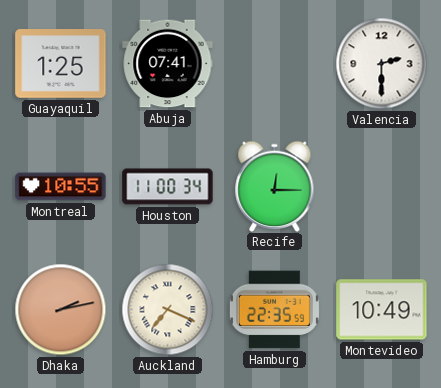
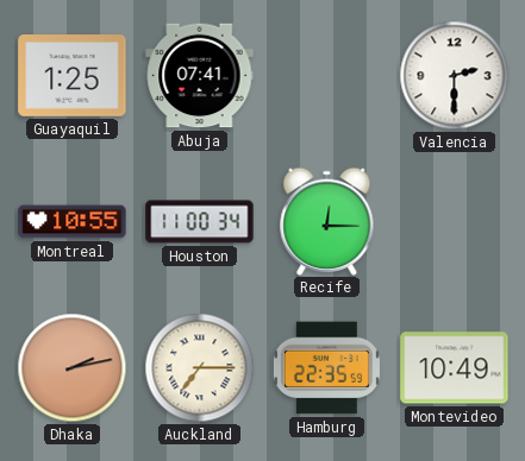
Auckland: 7:19 -> 7:15
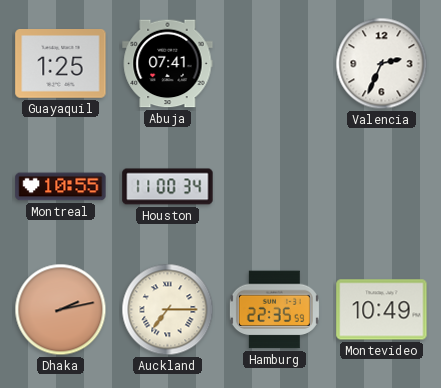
Valencia: 2:30 -> 2:34
Recife: 12:15 -> none
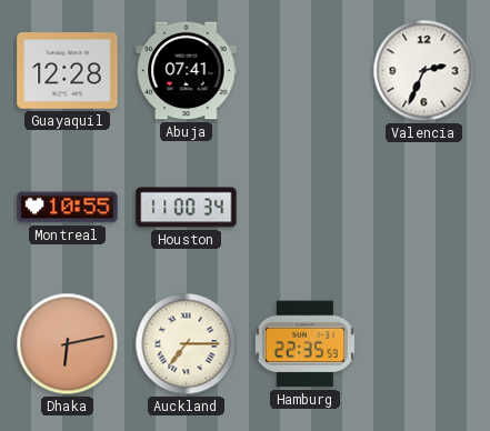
Guayaquil: 1:25 -> 12:28
Dhaka: 2:13 -> 6:13
Montevideo: 10:49 -> none
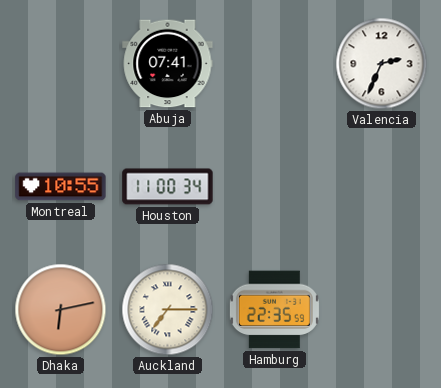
Guayaquil: 12:28 -> none
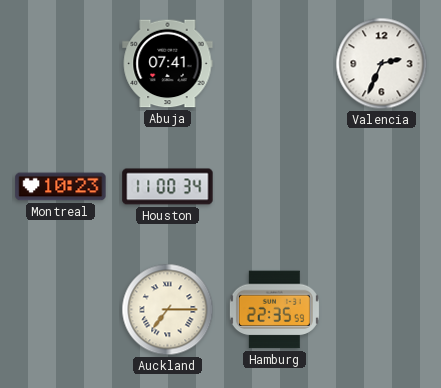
Montreal: 10:55 -> 10:23
Dhaka: 6:13 -> none
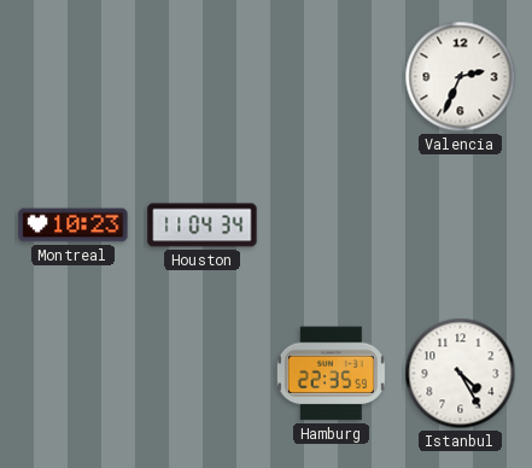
Abuja: 07:41 -> none
Houston: 11:00 -> 11:04
Auckland: 7:15 -> none
Istanbul: none -> 4:25
